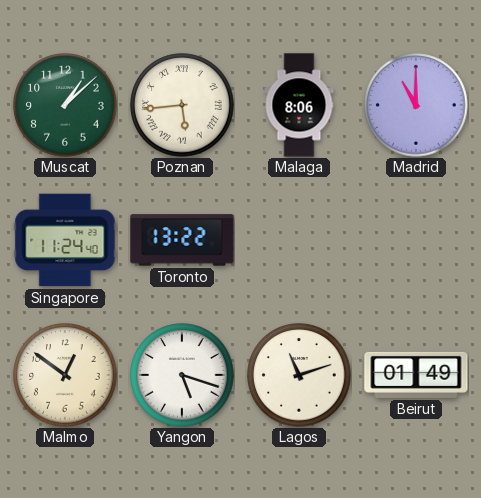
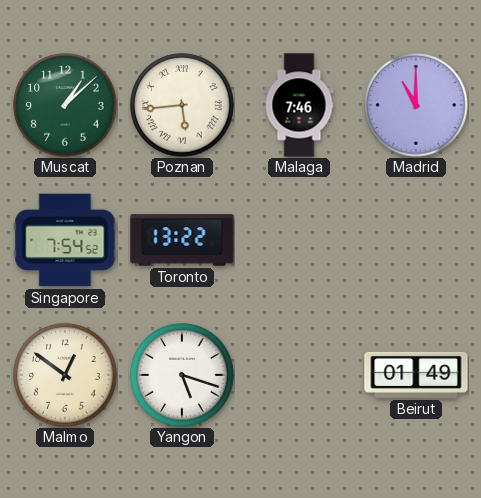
Malaga: 8:06 -> 7:46
Singapore: 11:24 -> 7:54
Lagos: 11:12 -> none
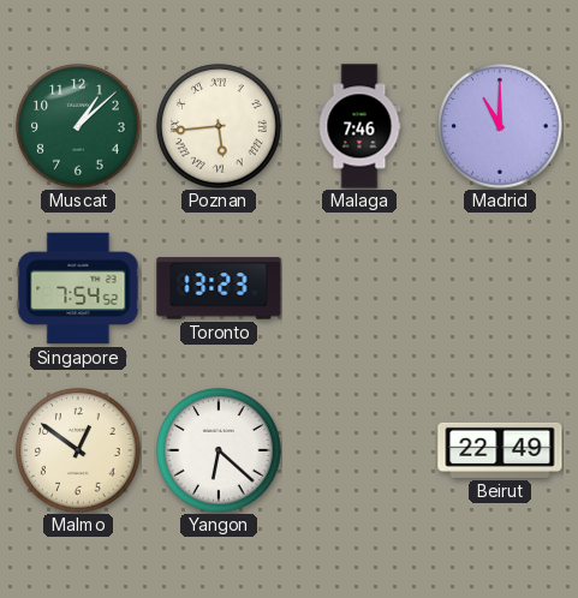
Toronto: 13:22 -> 13:23
Yangon: 5:18 -> 6:22
Beirut: 01:49 -> 22:49
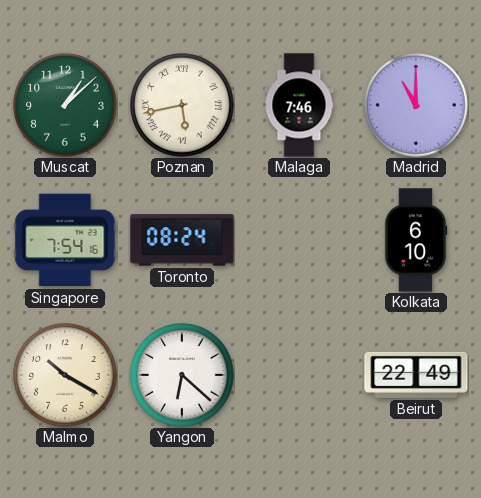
Poznan: 5:44 -> 5:43
Singapore: 7:54:52 -> 7:54:16
Toronto: 13:23 -> 08:24
Kolkata: none -> 6:10
Malmo: 12:51 -> 10:20
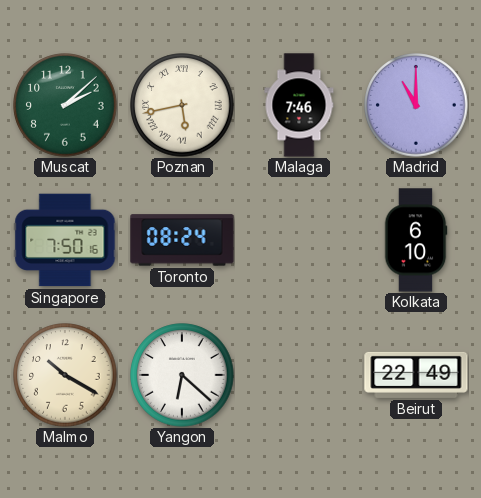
Muscat: 1:08 -> 2:08
Singapore: 7:54 -> 7:50
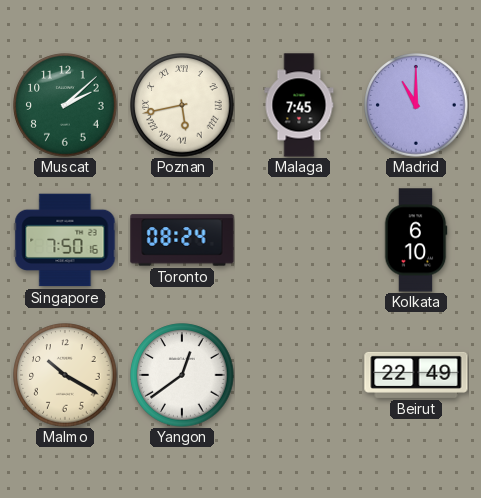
Malaga: 7:46 -> 7:45
Yangon: 6:22 -> 12:39
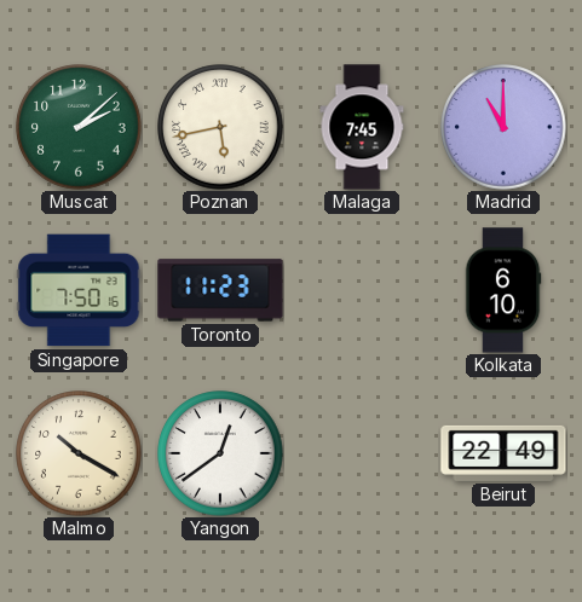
Toronto: 08:24 -> 11:23
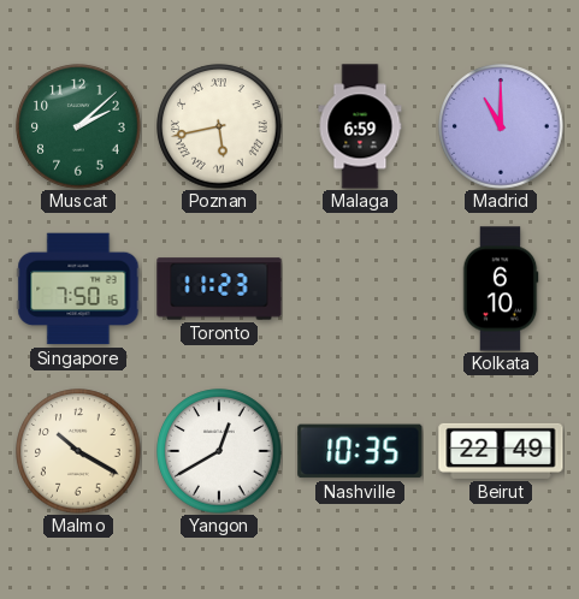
Malaga: 7:45 -> 6:59
Yangon: 12:39 -> 12:40
Nashville: none -> 10:35
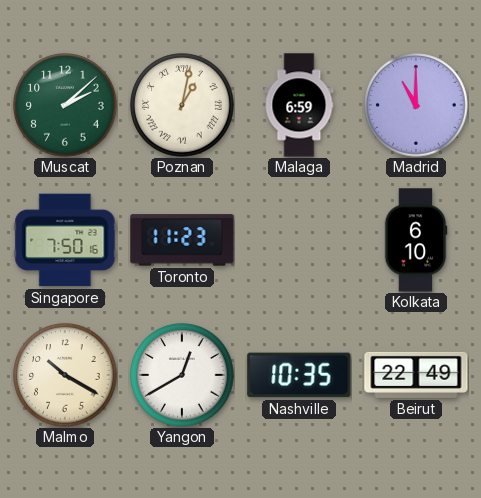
Poznan: 5:43 -> 1:02
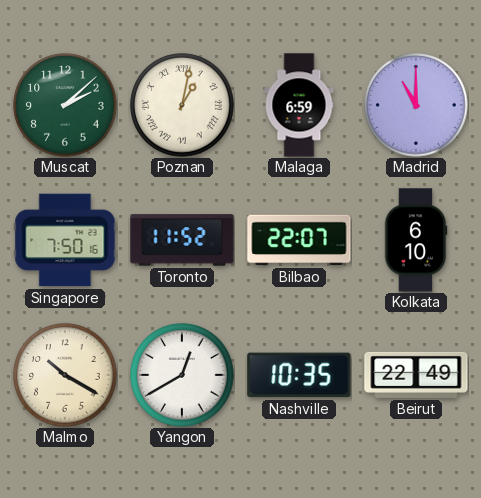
Toronto: 11:23 -> 11:52
Bilbao: none -> 22:07
